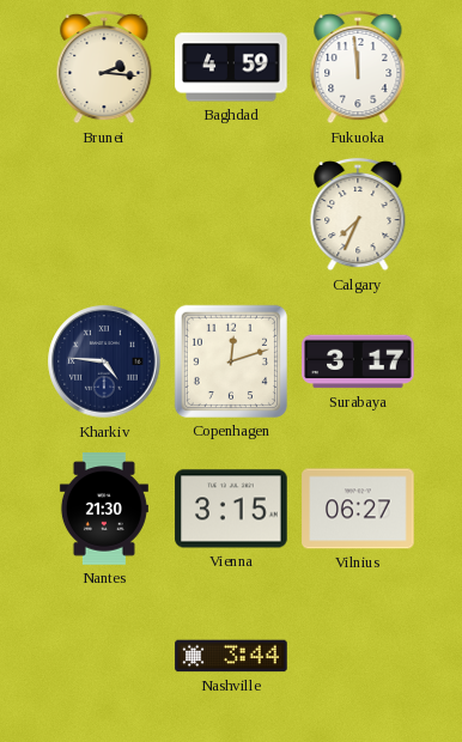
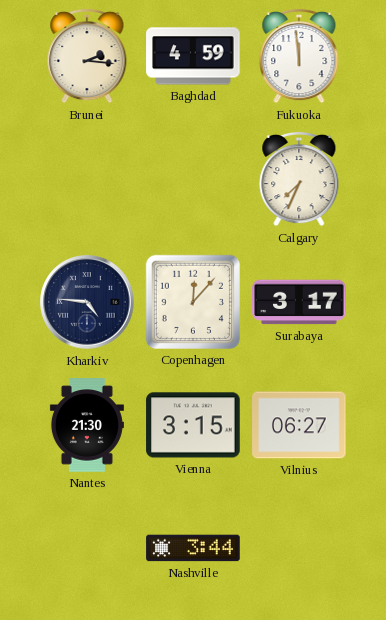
Copenhagen: 12:12 -> 12:07
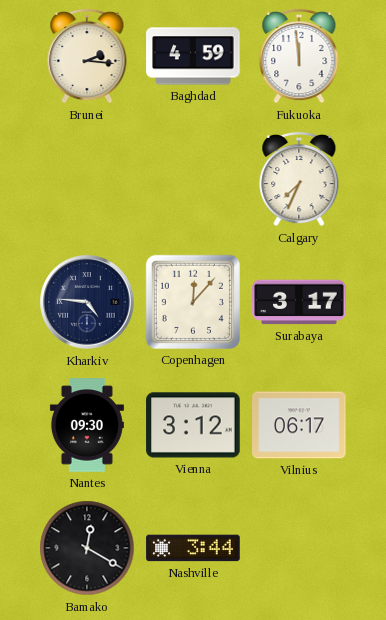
Nantes: 21:30 -> 09:30
Vienna: 3:15 -> 3:12
Vilnius: 06:27 -> 06:17
Bamako: none -> 12:20
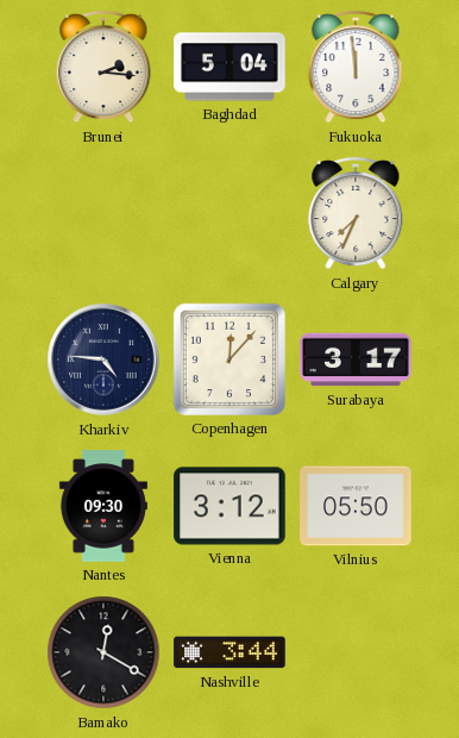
Baghdad: 4:59 -> 5:04
Vilnius: 06:17 -> 05:50
